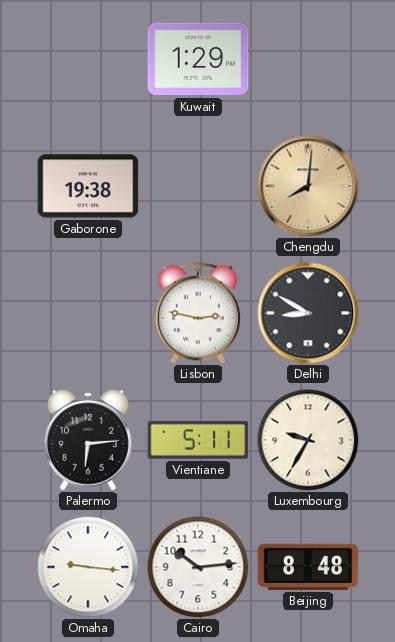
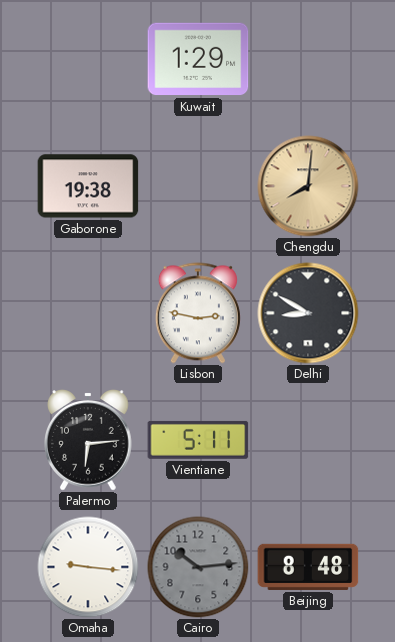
Luxembourg: 9:35 -> none
Cairo dial: white -> grey
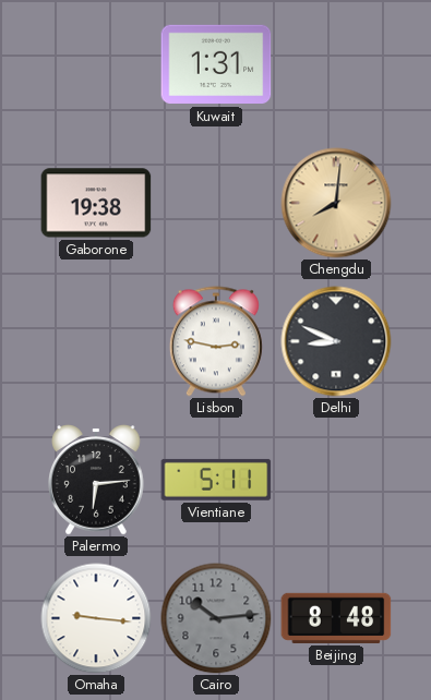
Kuwait: 1:29 -> 1:31
Delhi: 8:50 -> 8:49
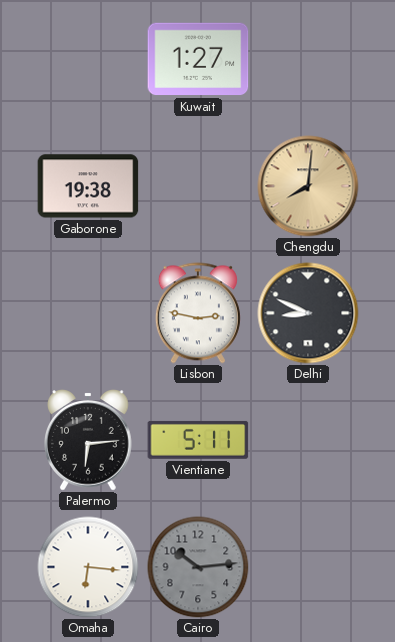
Kuwait: 1:31 -> 1:27
Omaha: 9:16 -> 6:16
Beijing: 8:48 -> none
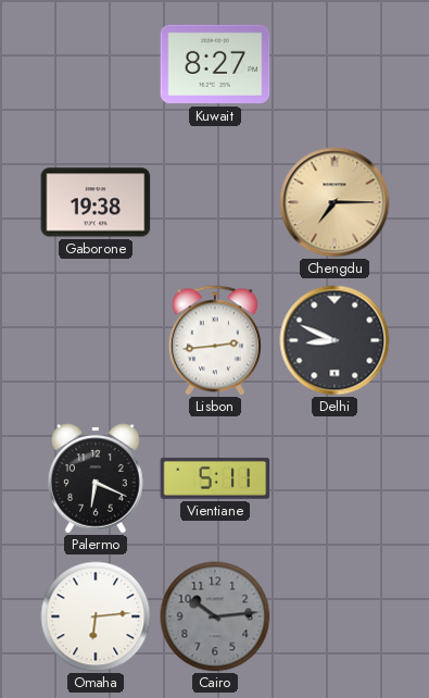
Kuwait: 1:27 -> 8:27
Chengdu: 8:01 -> 7:15
Lisbon: 2:47 -> 2:44
Palermo: 6:14 -> 6:19
Omaha: 6:16 -> 6:14
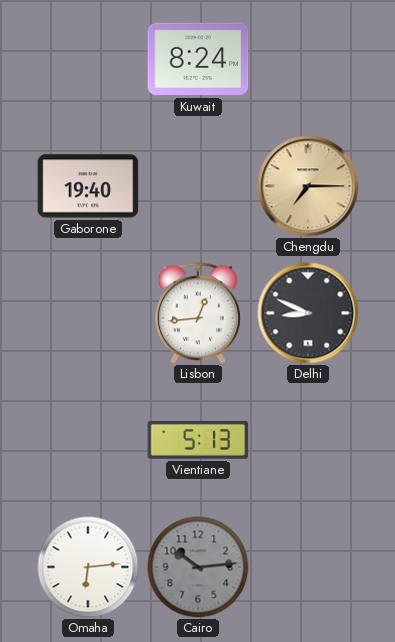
Kuwait: 8:27 -> 8:24
Gaborone: 19:38 -> 19:40
Lisbon: 2:44 -> 12:44
Palermo: 6:19 -> none
Vientiane: 5:11 -> 5:13
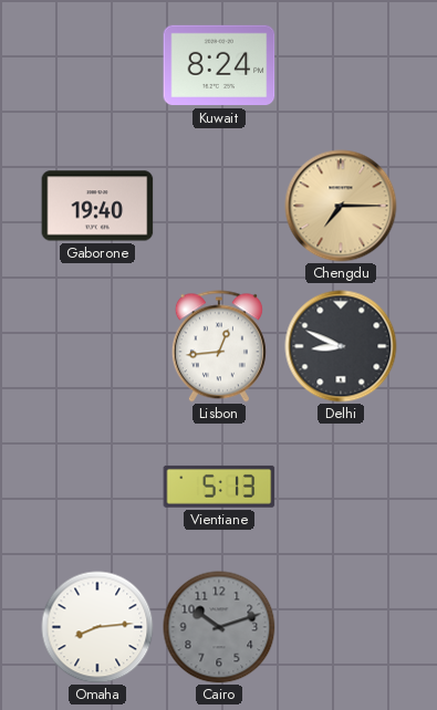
Omaha: 6:14 -> 8:14
Cairo: 10:14 -> 10:12
